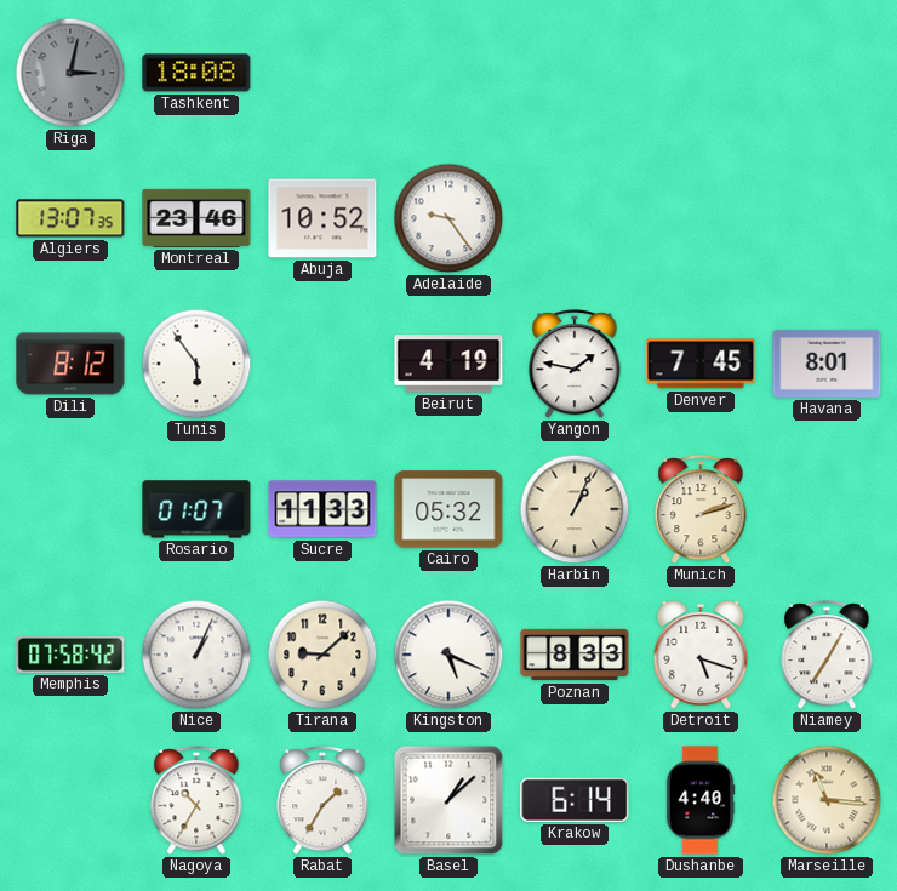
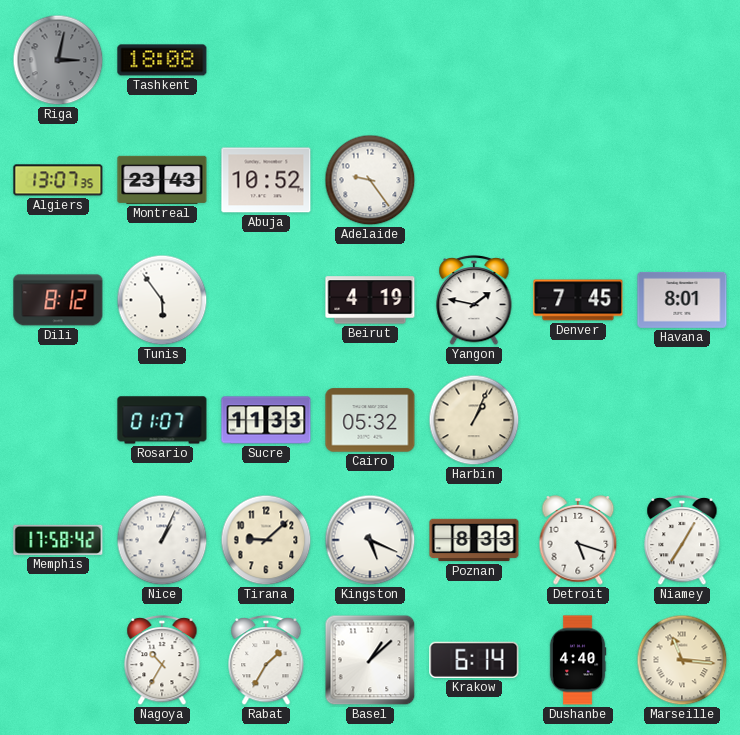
Montreal: 23:46 -> 23:43
Munich: 2:12 -> none
Memphis: 07:58 -> 17:58
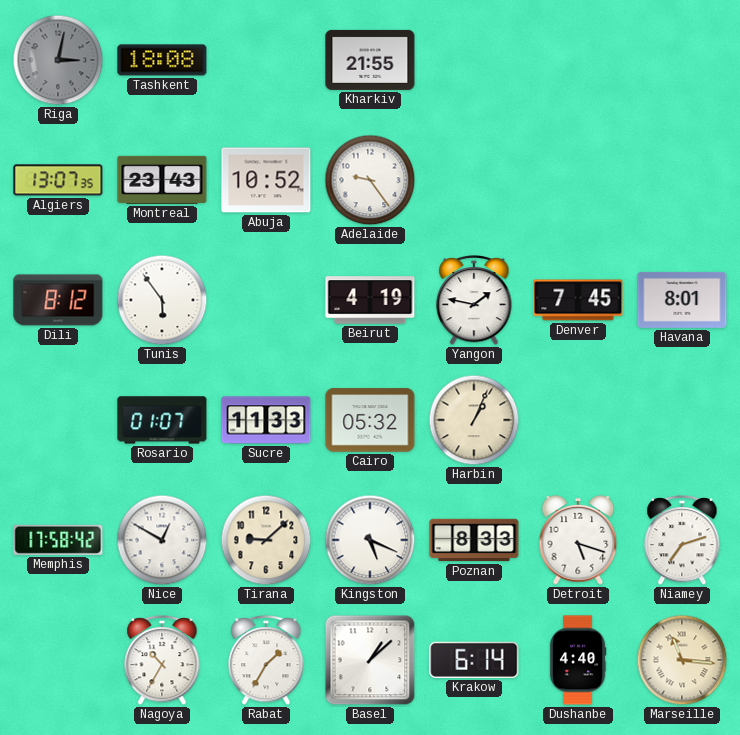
Kharkiv: none -> 21:55
Nice: 1:04 -> 12:50
Niamey: 7:05 -> 7:12
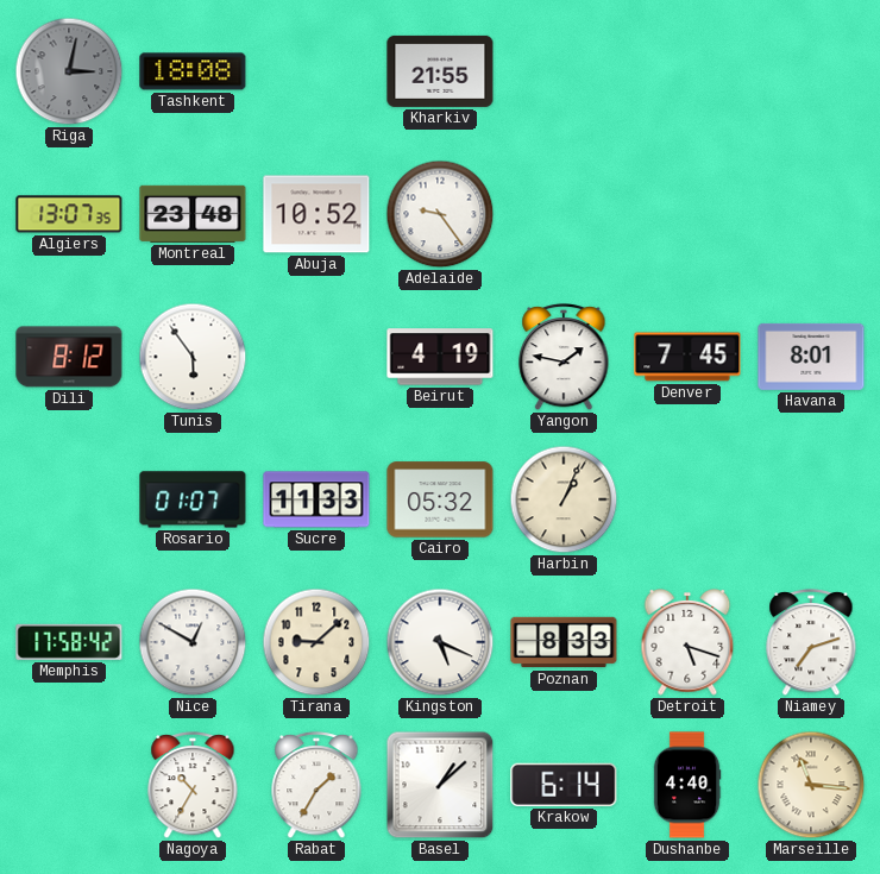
Montreal: 23:43 -> 23:48
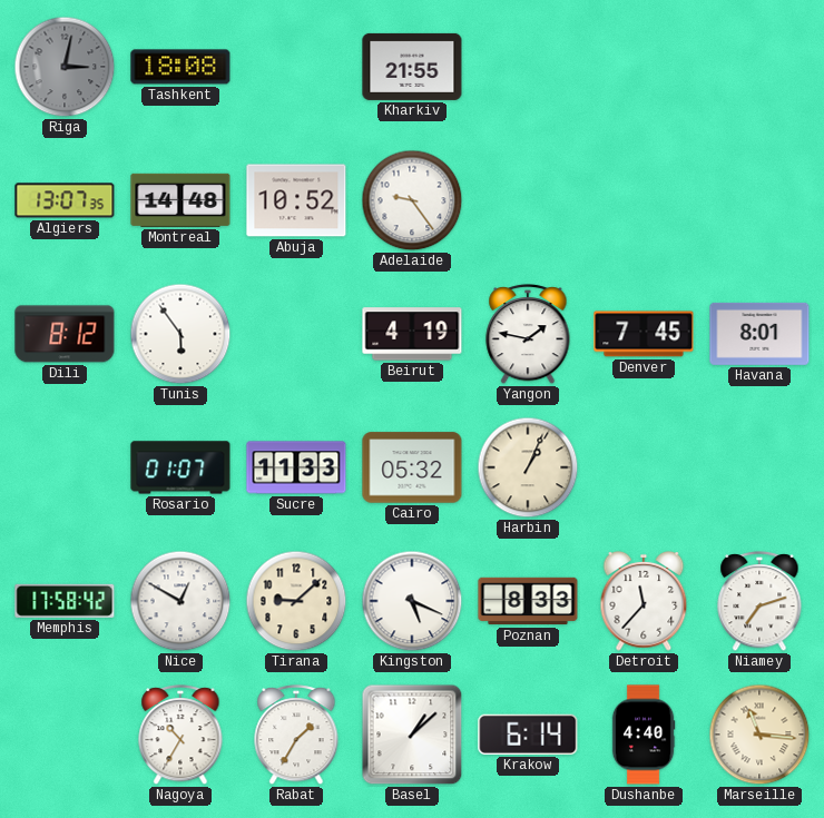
Montreal: 23:48 -> 14:48
Detroit: 5:18 -> 11:37
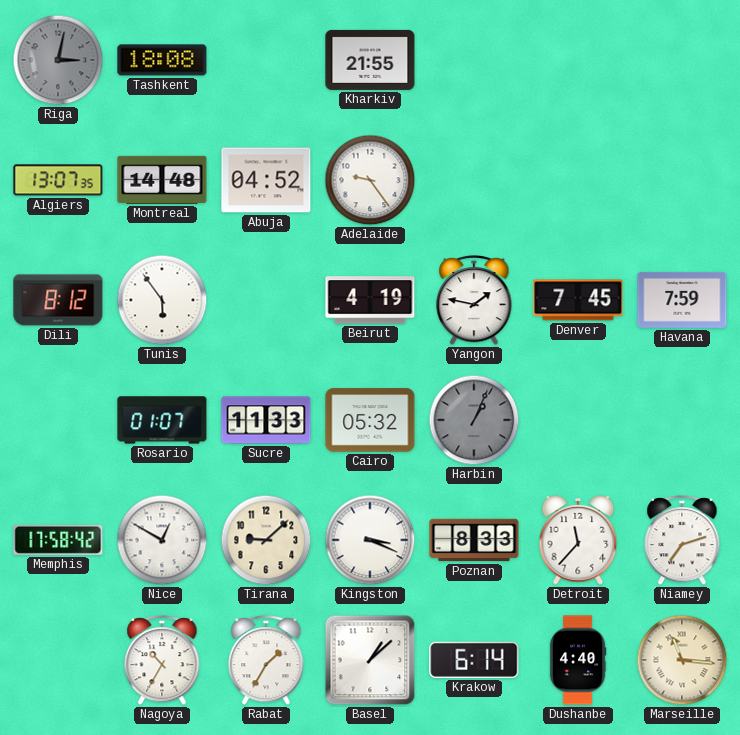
Abuja: 10:52 -> 04:52
Havana: 8:01 -> 7:59
Harbin dial: cream -> grey
Kingston: 5:19 -> 3:19
